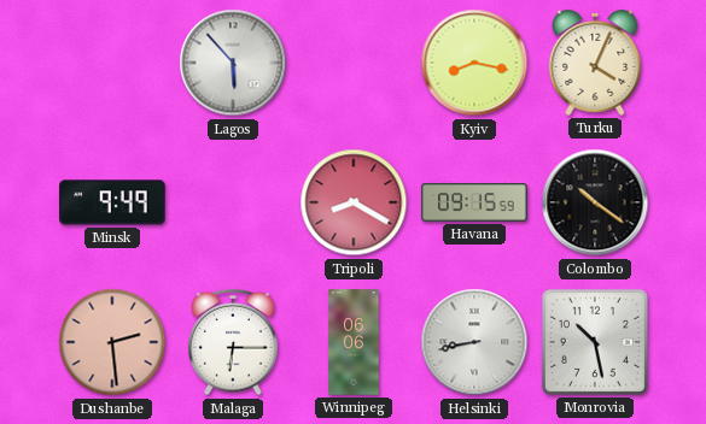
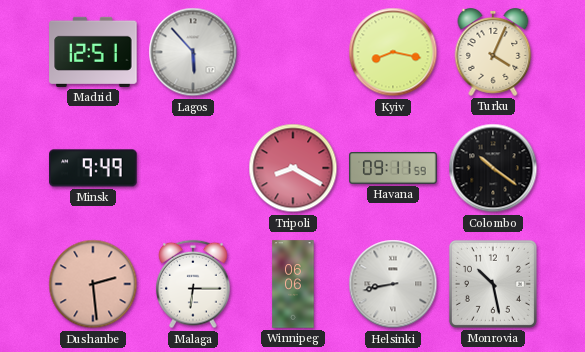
Madrid: none -> 12:51
Havana: 09:15 -> 09:11
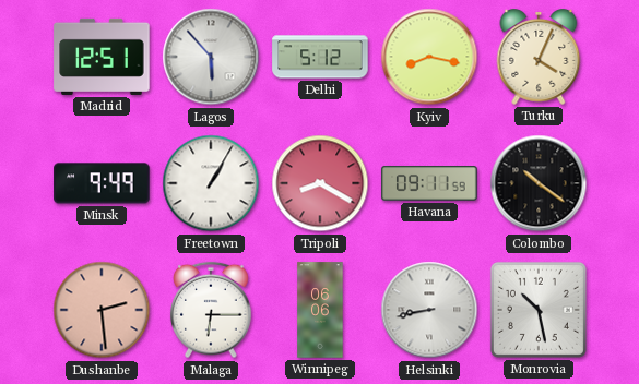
Delhi: none -> 5:12
Freetown: none -> 1:05
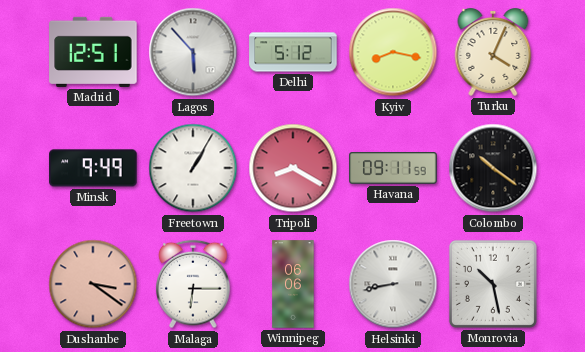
Dushanbe: 2:29 -> 3:21
